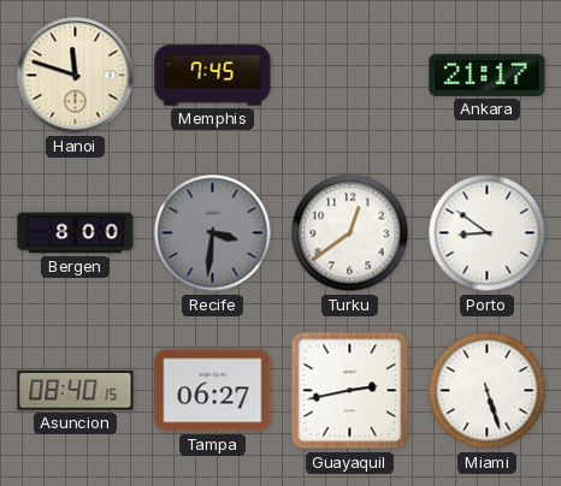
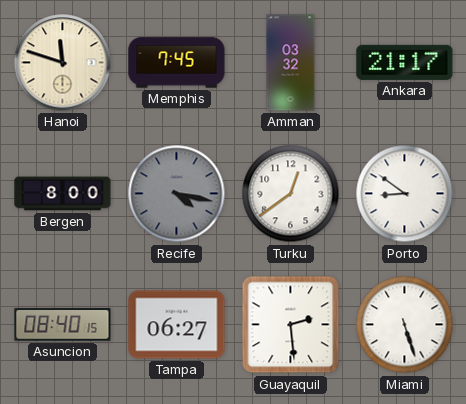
Amman: none -> 03:32
Recife: 3:31 -> 4:17
Guayaquil: 2:43 -> 2:29
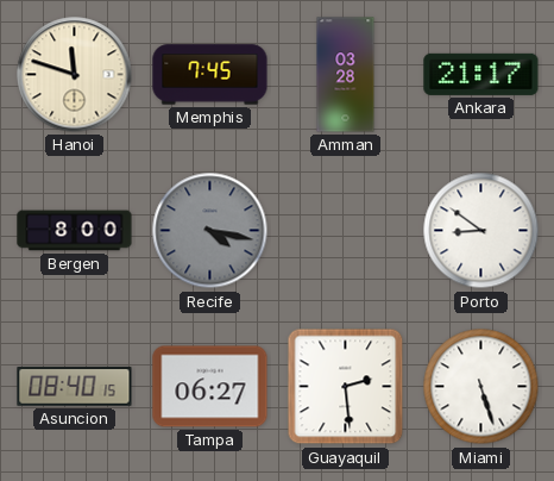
Amman: 03:32 -> 03:28
Turku: 12:39 -> none
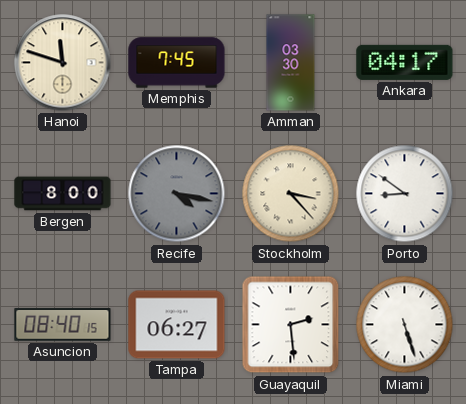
Amman: 03:28 -> 03:30
Ankara: 21:17 -> 04:17
Stockholm: none -> 3:23
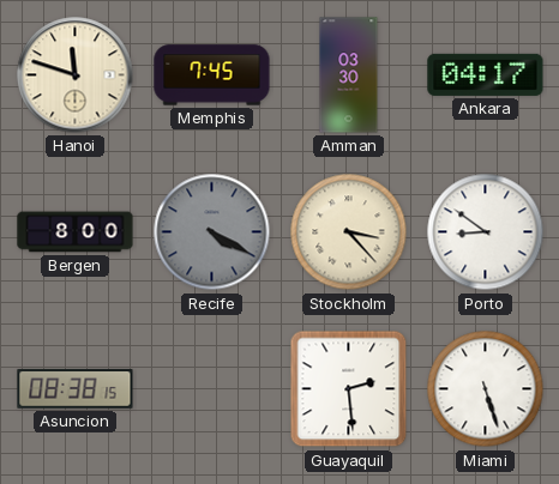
Recife: 4:17 -> 4:20
Asuncion: 08:40 -> 08:38
Tampa: 06:27 -> none
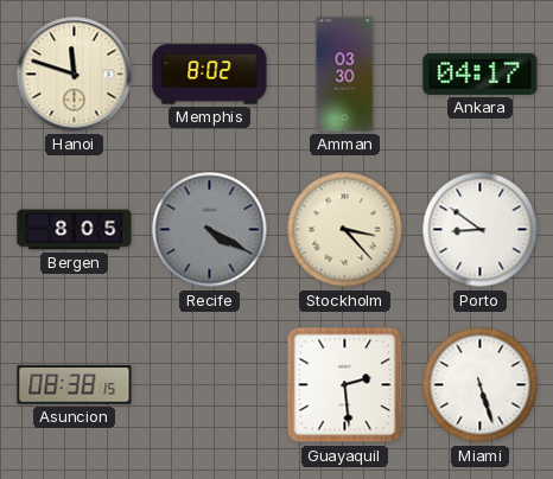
Memphis: 7:45 -> 8:02
Bergen: 8:00 -> 8:05
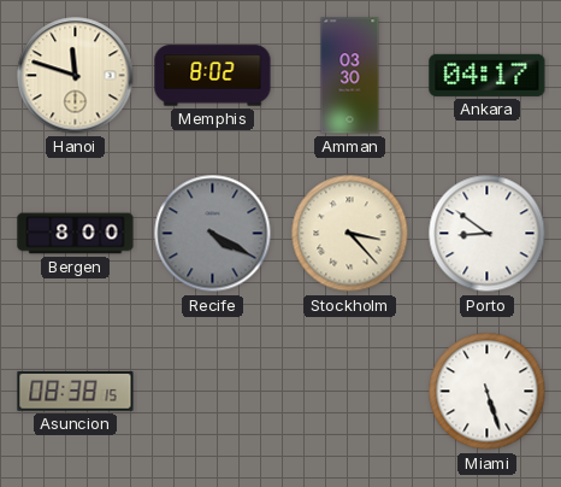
Bergen: 8:05 -> 8:00
Guayaquil: 2:29 -> none
